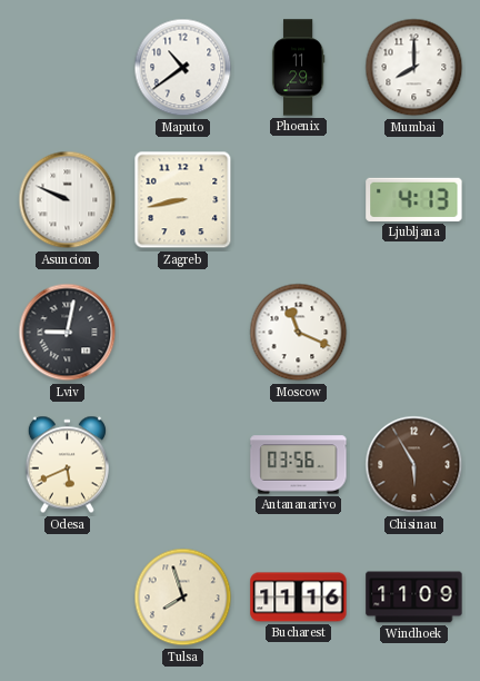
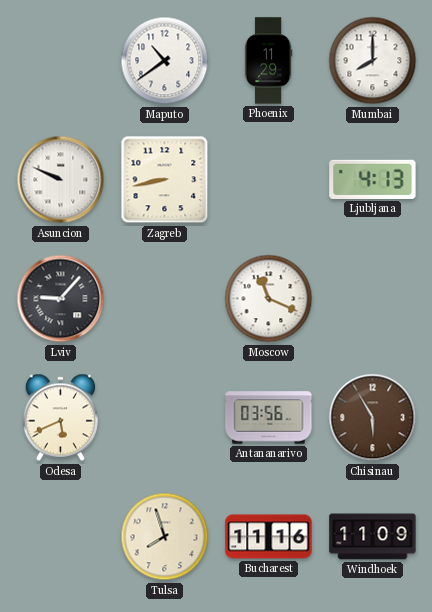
Lviv: 9:02 -> 9:07
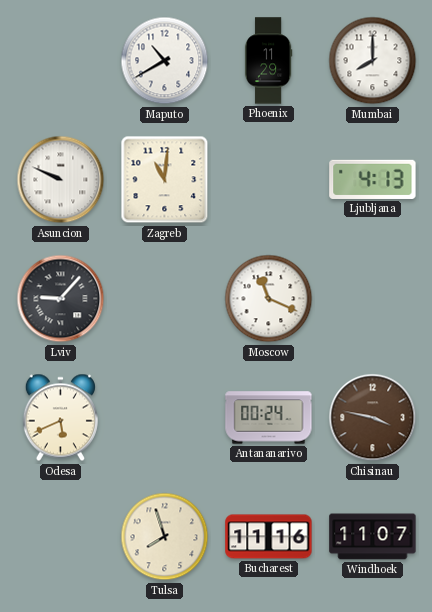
Maputo: 10:39 -> 10:40
Zagreb: 8:43 -> 11:01
Antananarivo: 03:56 -> 00:24
Chisinau: 5:55 -> 3:47
Windhoek: 11:09 -> 11:07
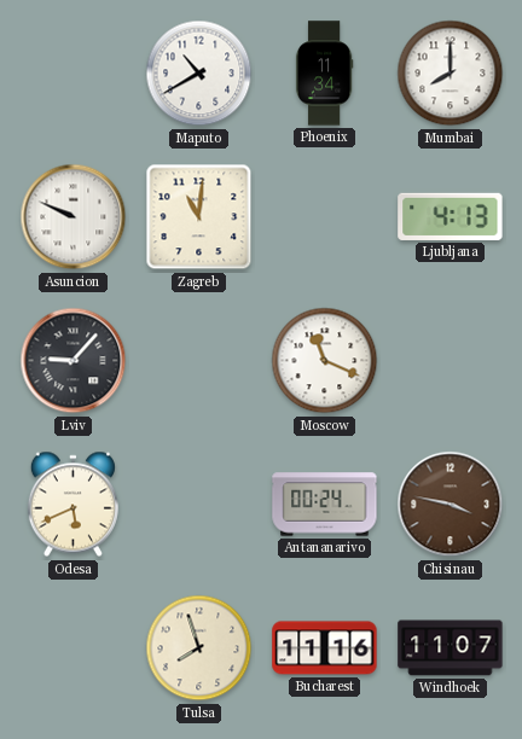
Phoenix: 11:29 -> 11:34
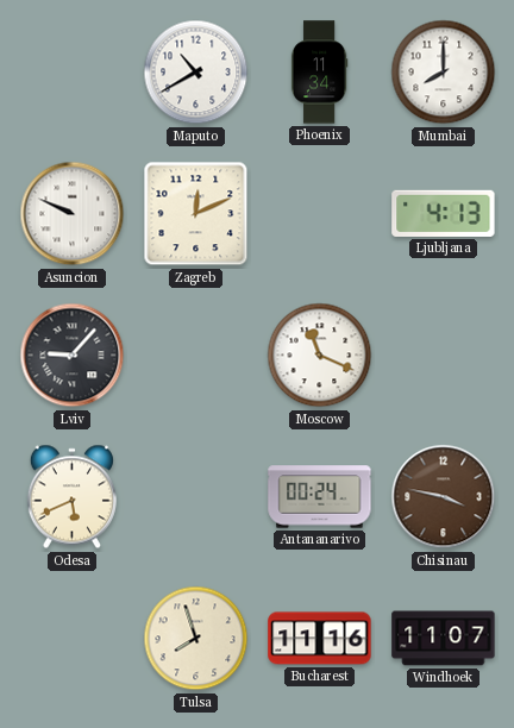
Zagreb: 11:01 -> 12:11
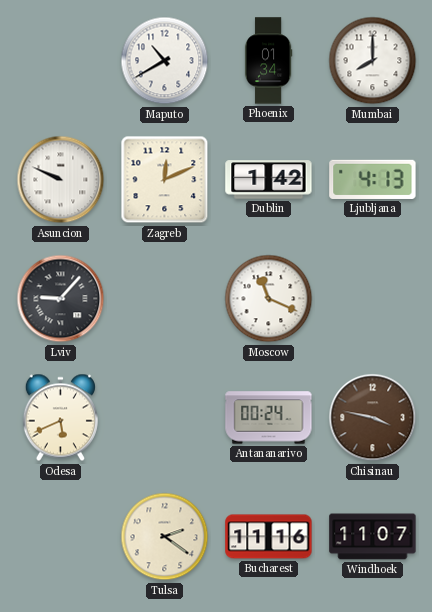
Phoenix: 11:34 -> 01:34
Dublin: none -> 1:42
Tulsa: 7:57 -> 2:21
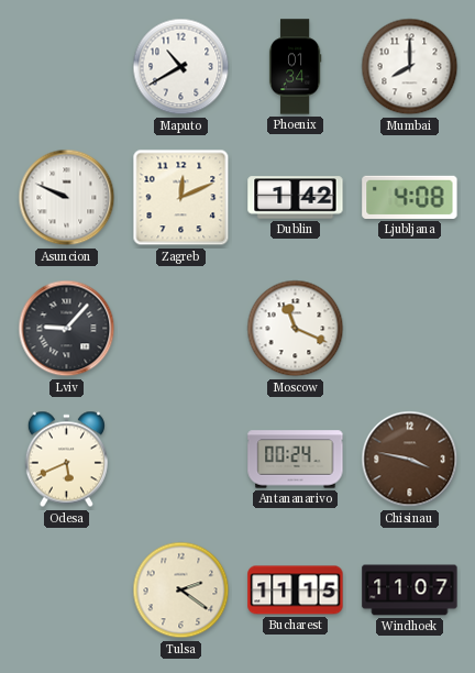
Ljubljana: 4:13 -> 4:08
Bucharest: 11:16 -> 11:15
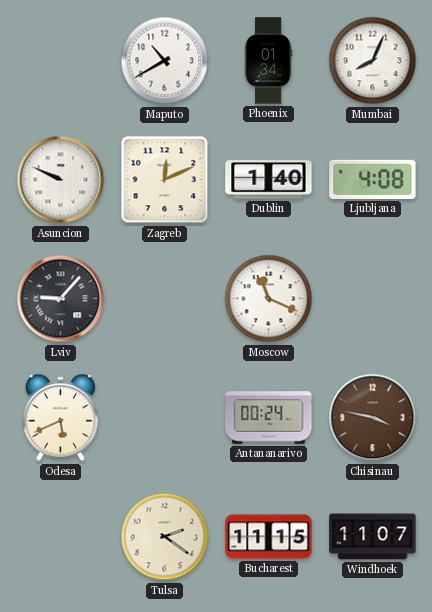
Mumbai: 8:00 -> 8:04
Dublin: 1:42 -> 1:40
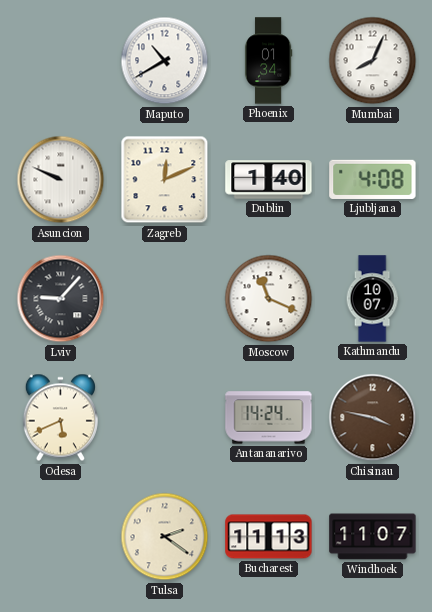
Kathmandu: none -> 10:07
Antananarivo: 00:24 -> 14:24
Bucharest: 11:15 -> 11:13
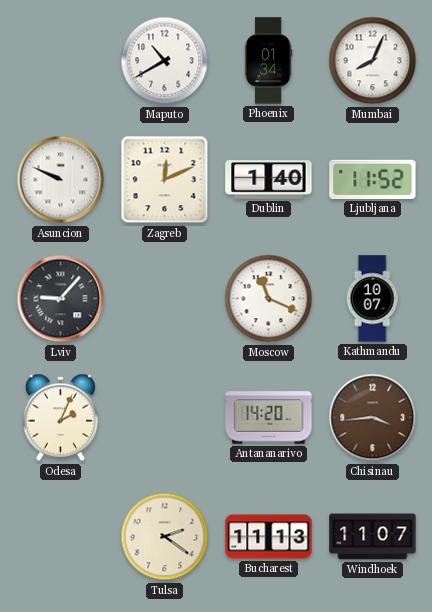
Ljubljana: 4:08 -> 11:52
Odesa: 5:41 -> 2:04
Antananarivo: 14:24 -> 14:20
Chisinau: 3:47 -> 3:44
